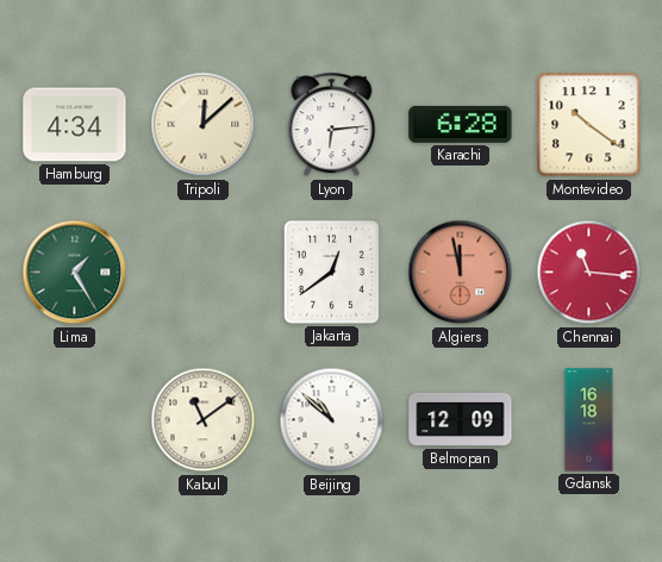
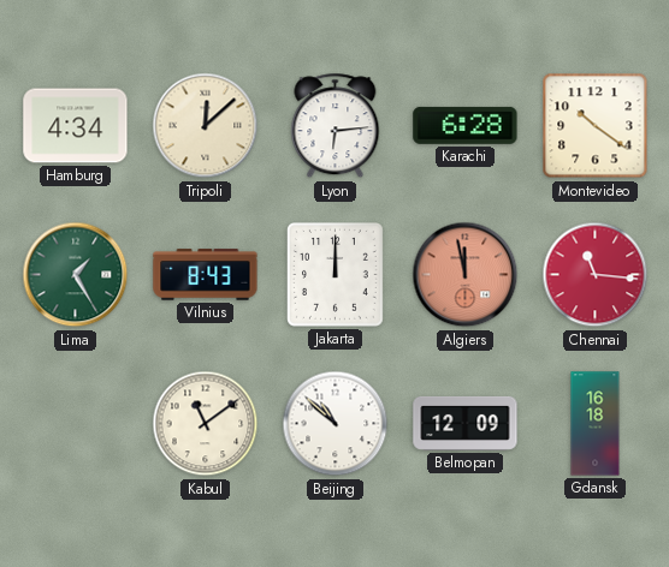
Vilnius: none -> 8:43
Jakarta: 12:39 -> 12:00
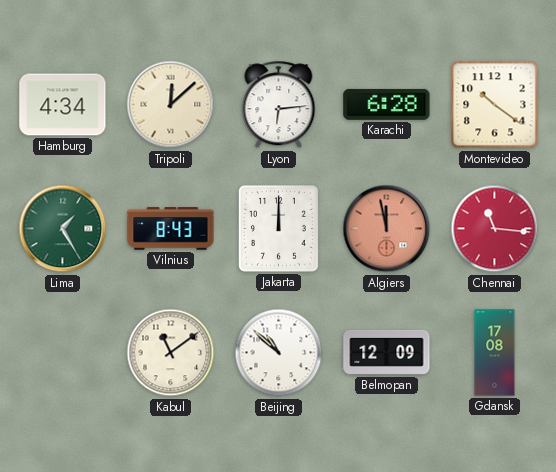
Gdansk: 16:18 -> 17:08
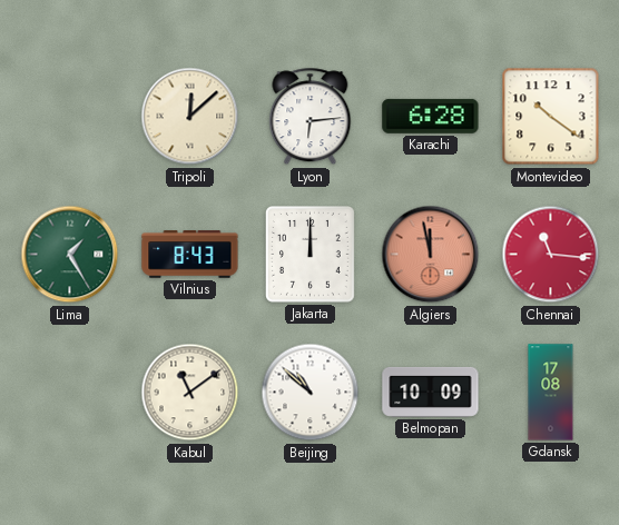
Hamburg: 4:34 -> none
Belmopan: 12:09 -> 10:09
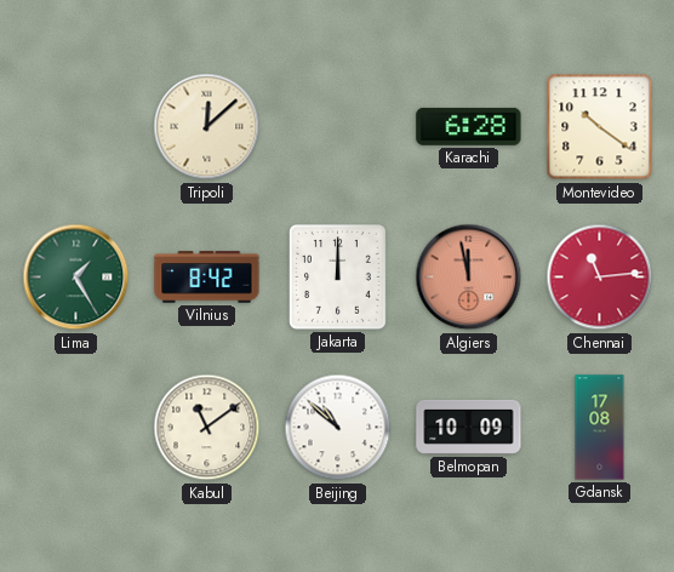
Lyon: 6:14 -> none
Vilnius: 8:43 -> 8:42
Chennai: 11:16 -> 11:14
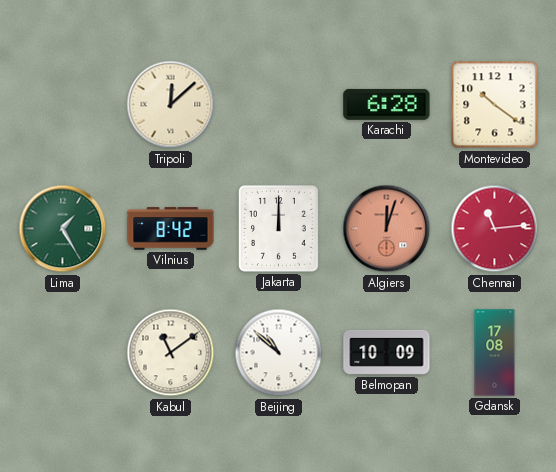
Algiers: 11:58 -> 12:03
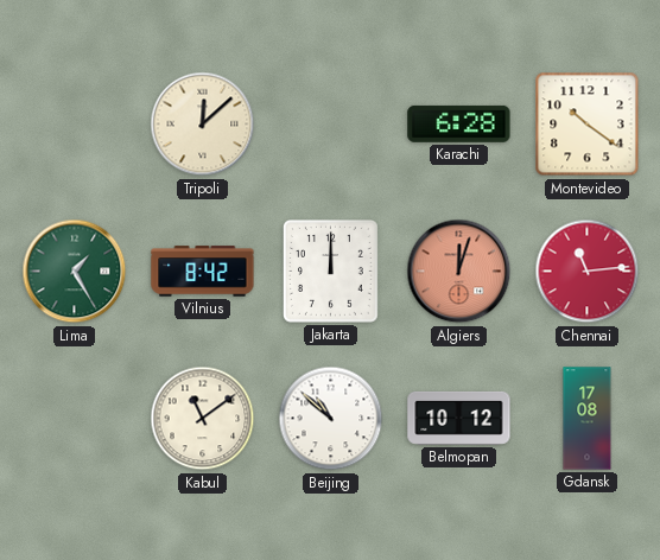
Belmopan: 10:09 -> 10:12
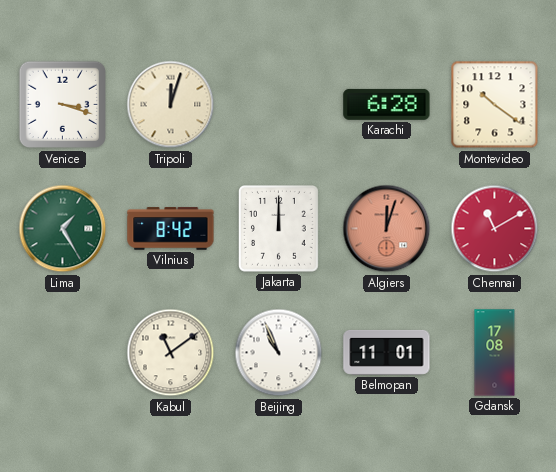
Venice: none -> 3:18
Tripoli: 12:08 -> 12:03
Chennai: 11:14 -> 11:10
Beijing: 10:52 -> 10:56
Belmopan: 10:12 -> 11:01
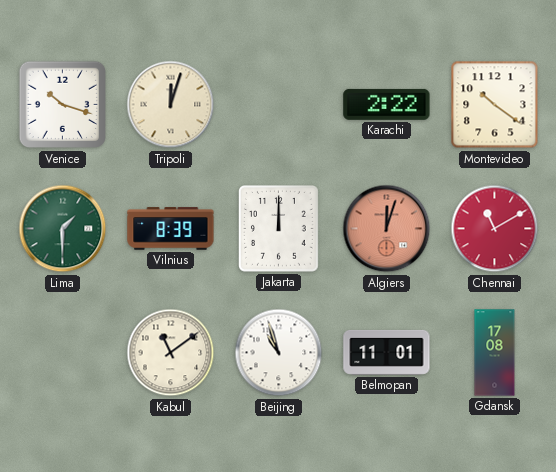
Venice: 3:18 -> 10:18
Karachi: 6:28 -> 2:22
Lima: 1:25 -> 1:30
Vilnius: 8:42 -> 8:39
Beijing: 10:56 -> 10:57
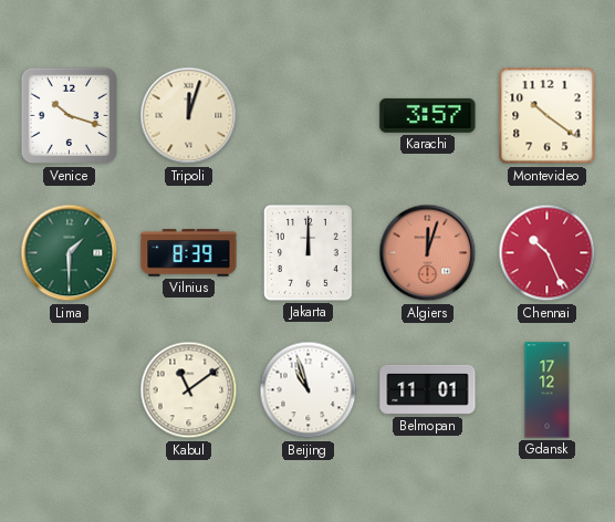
Karachi: 2:22 -> 3:57
Chennai: 11:10 -> 10:26
Gdansk: 17:08 -> 17:12
